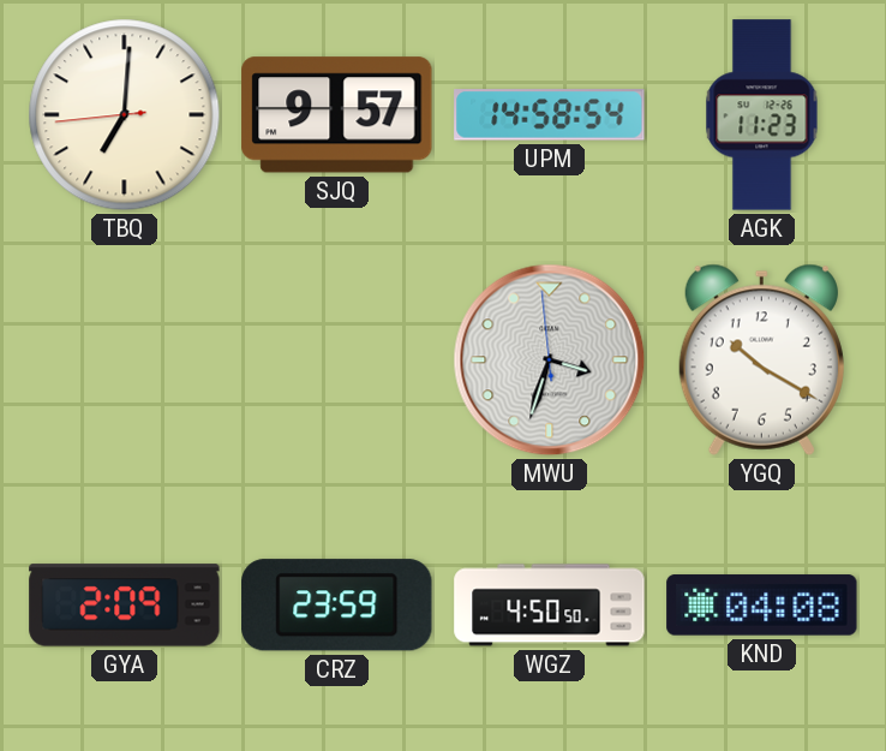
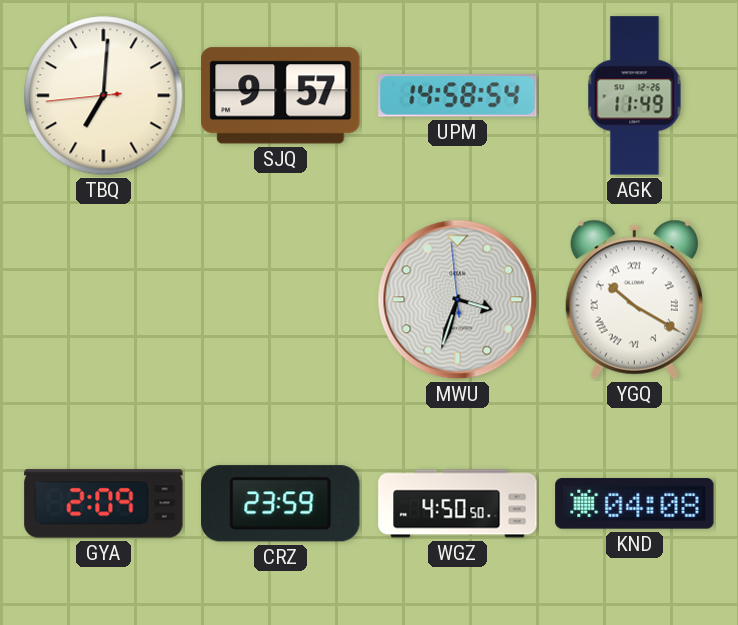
AGK: 11:23 -> 11:49
YGQ numerals: Arabic -> Roman
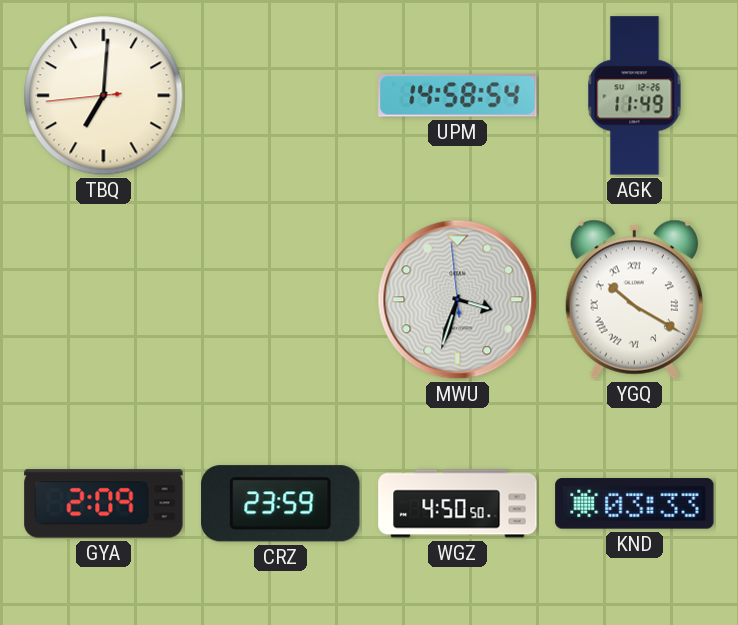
SJQ: 9:57 -> none
KND: 04:08 -> 03:33
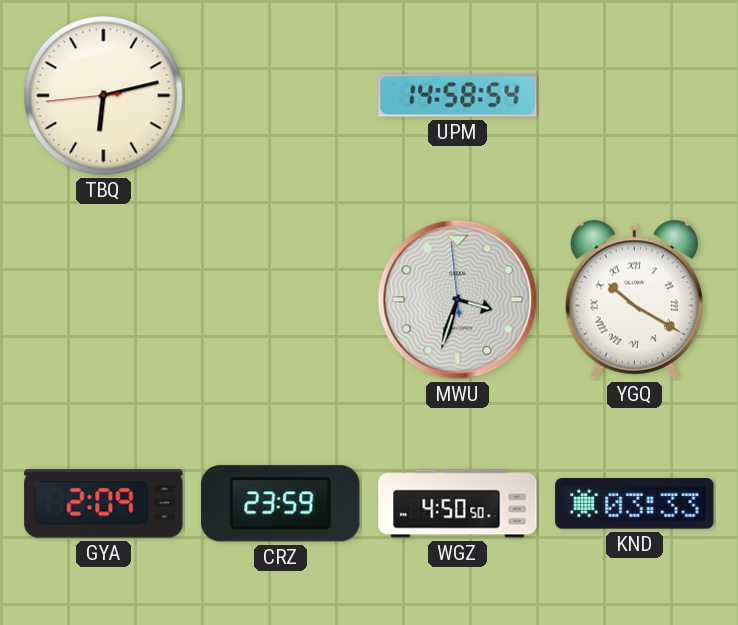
TBQ: 7:00 -> 6:12
AGK: 11:49 -> none
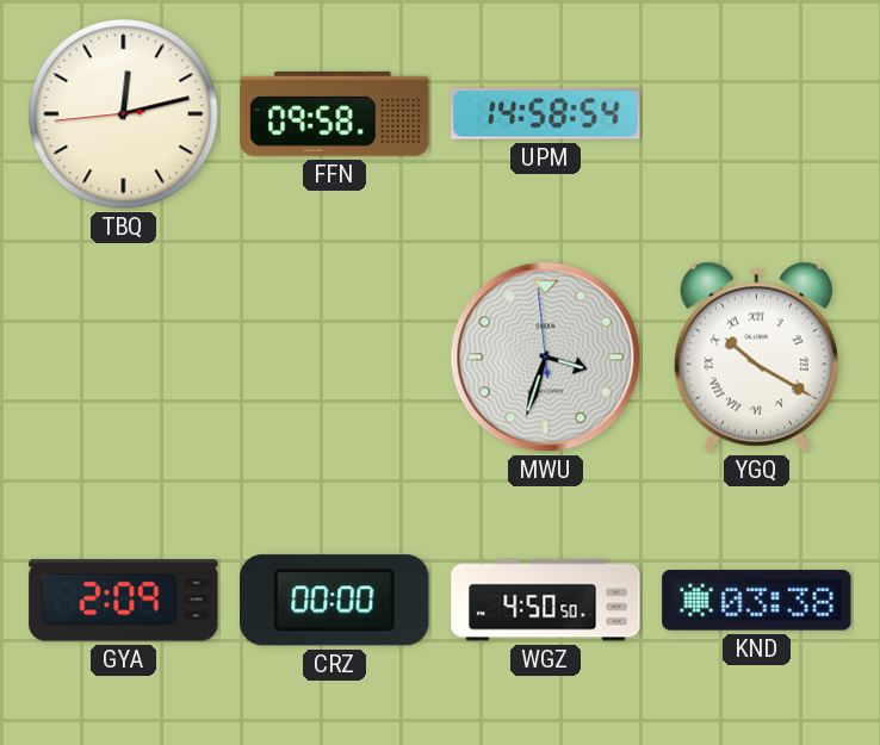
TBQ: 6:12 -> 12:12
FFN: none -> 09:58
CRZ: 23:59 -> 00:00
KND: 03:33 -> 03:38
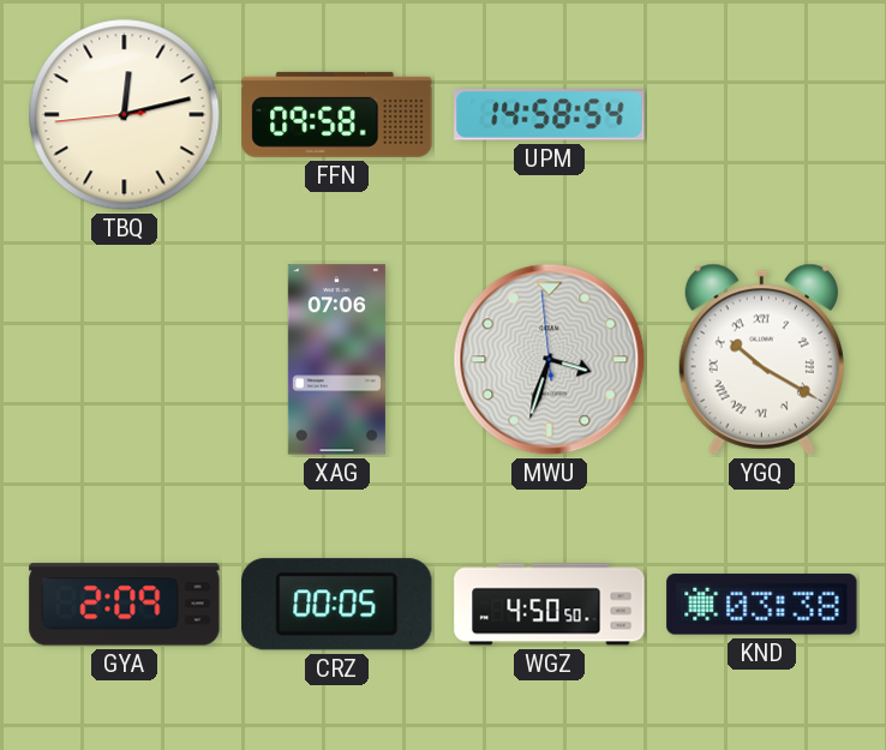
XAG: none -> 07:06
CRZ: 00:00 -> 00:05
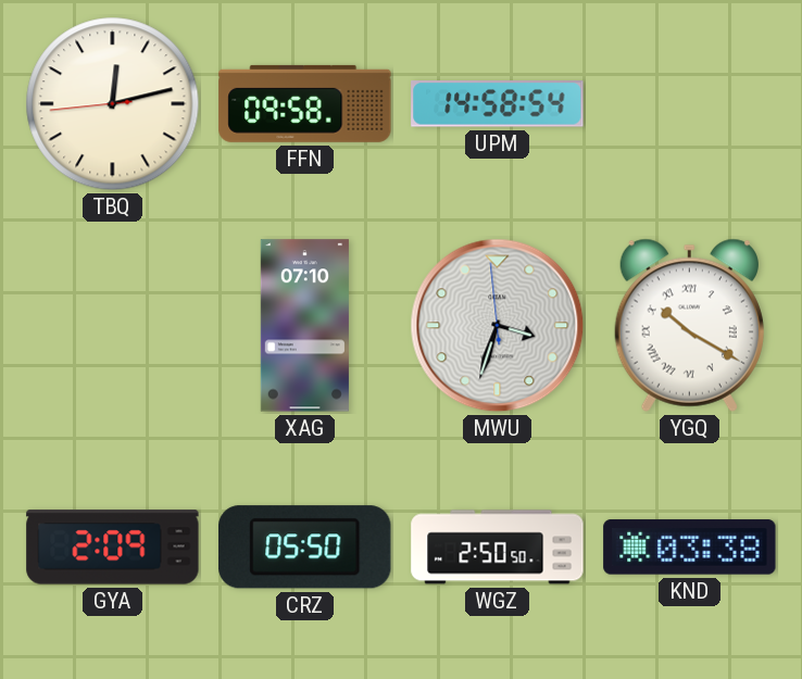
XAG: 07:06 -> 07:10
CRZ: 00:05 -> 05:50
WGZ: 4:50 -> 2:50
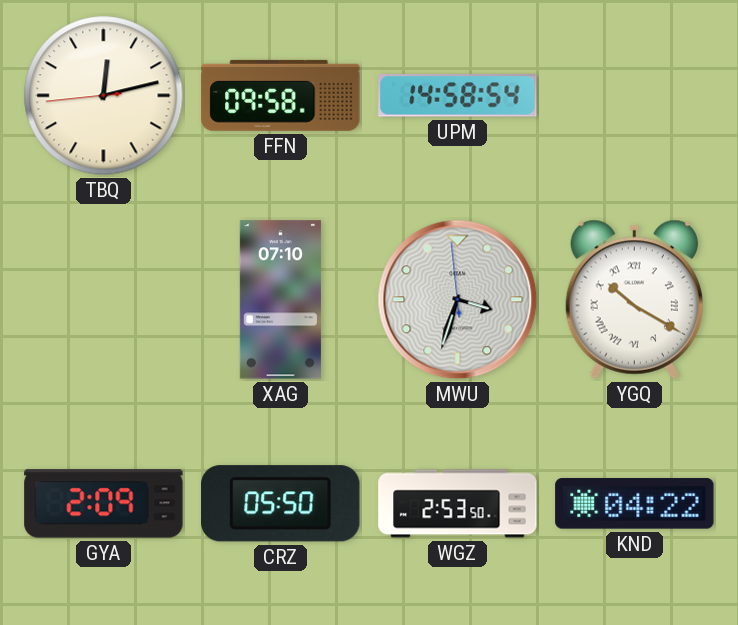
WGZ: 2:50 -> 2:53
KND: 03:38 -> 04:22
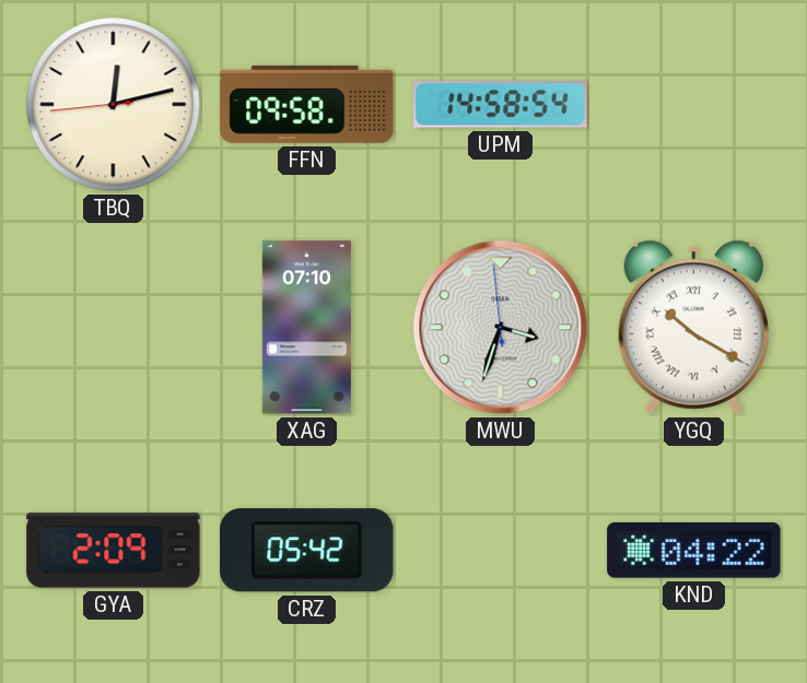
CRZ: 05:50 -> 05:42
WGZ: 2:53 -> none
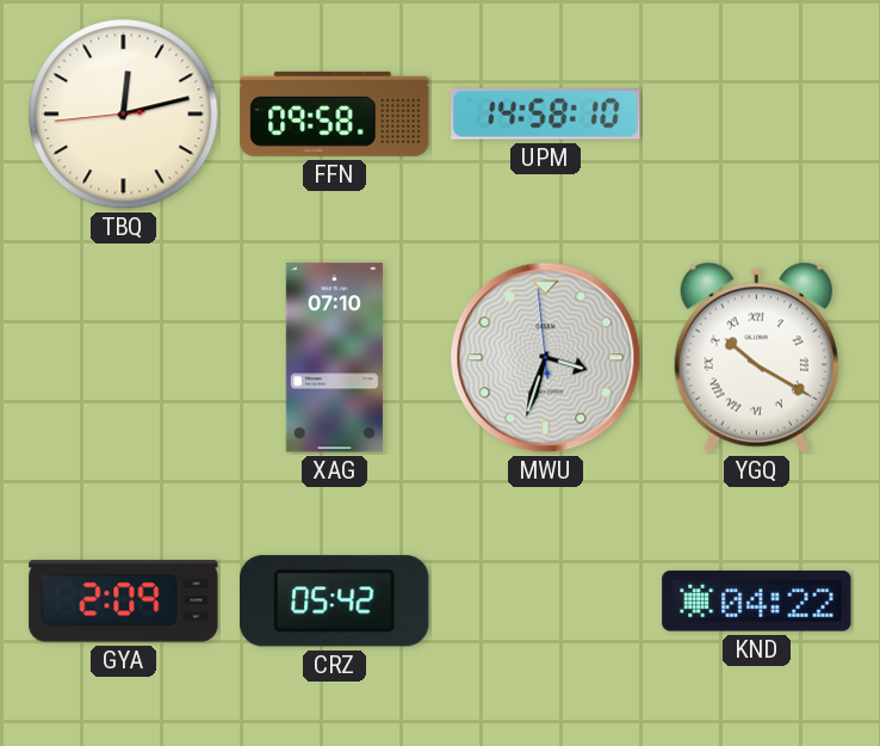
UPM: 14:58:54 -> 14:58:10
